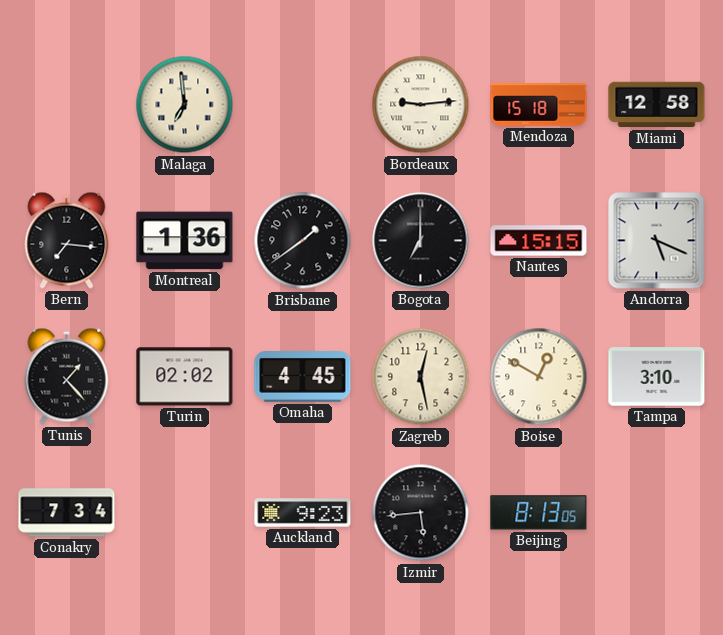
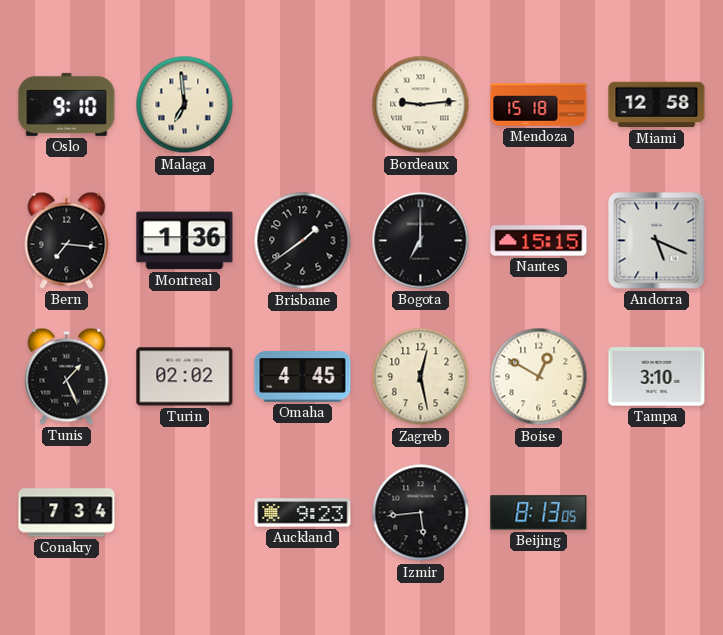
Oslo: none -> 9:10
Tunis: 1:23 -> 1:26
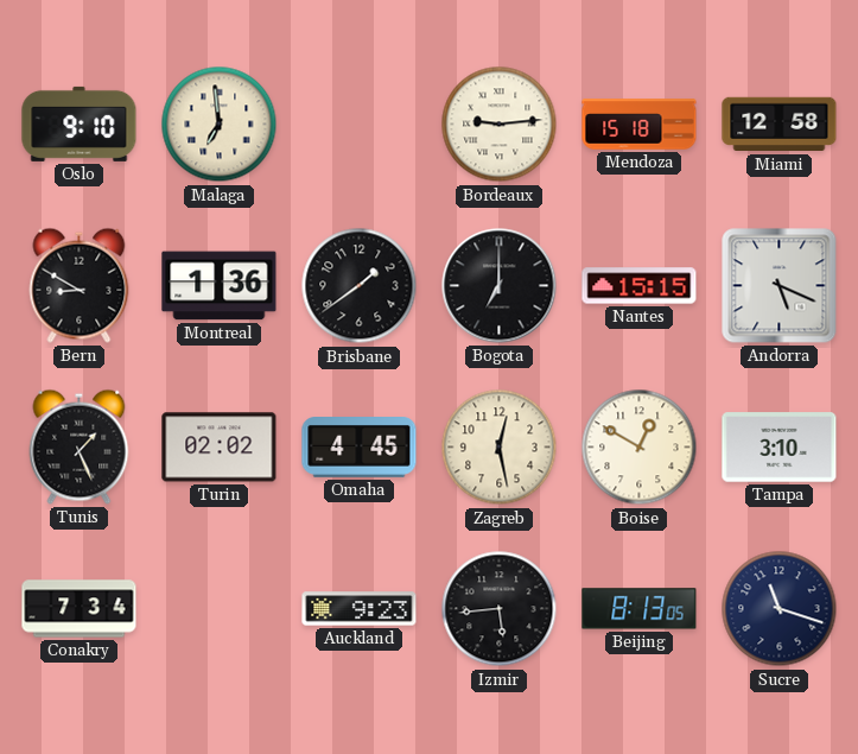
Bern: 7:16 -> 8:50
Sucre: none -> 11:18
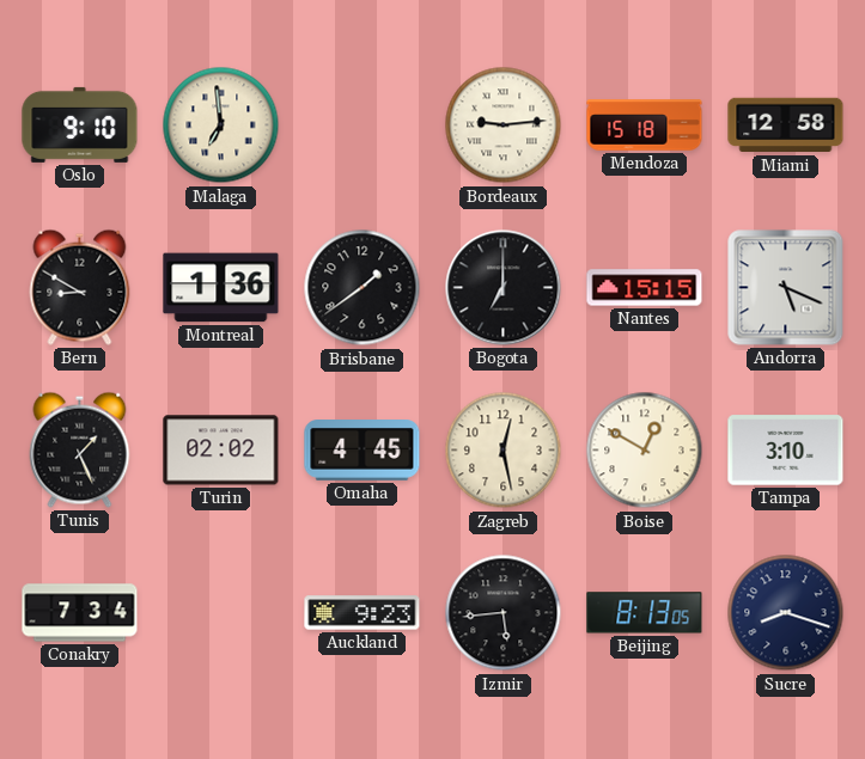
Sucre: 11:18 -> 8:18
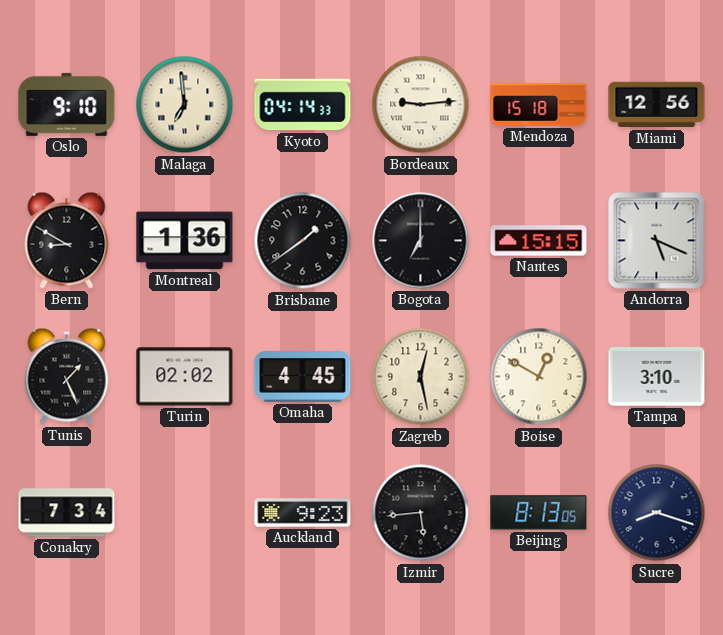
Kyoto: none -> 04:14
Miami: 12:58 -> 12:56
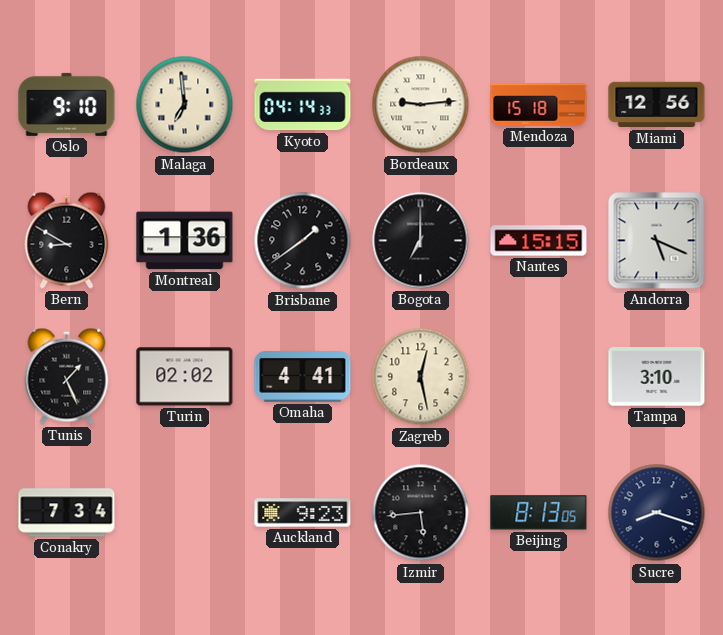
Omaha: 4:45 -> 4:41
Boise: 12:50 -> none
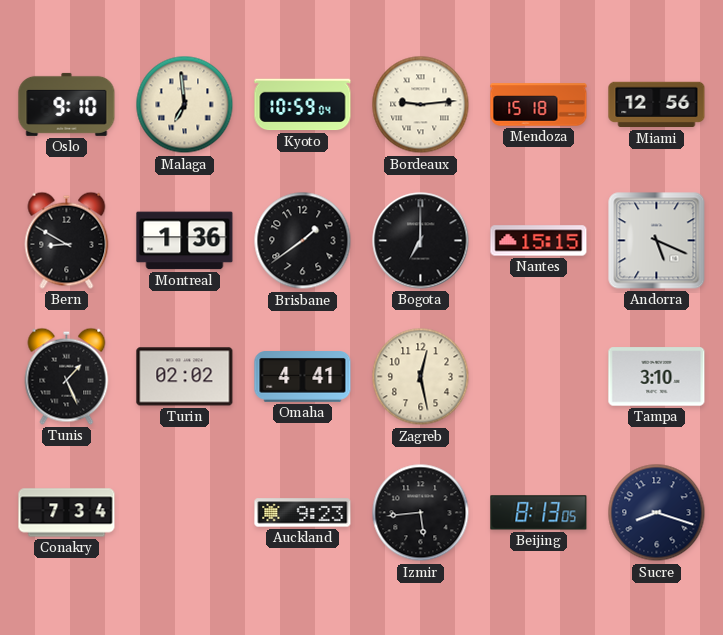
Kyoto: 04:14 -> 10:59
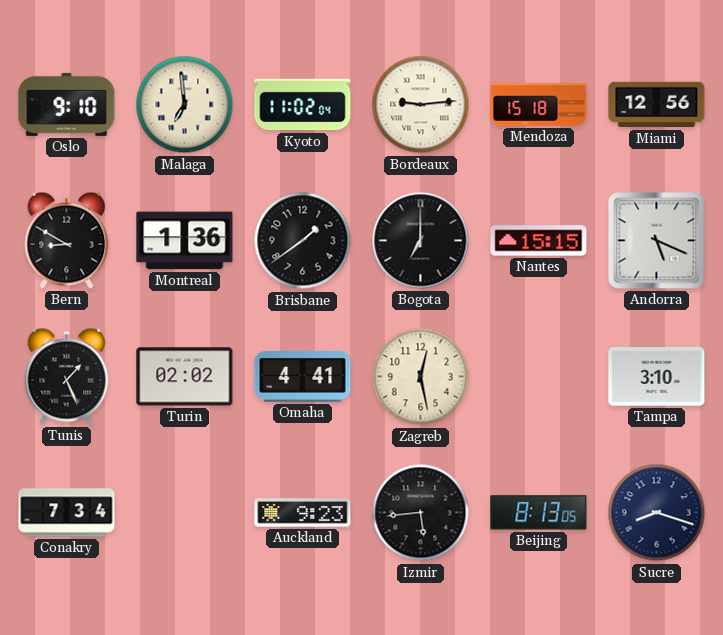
Kyoto: 10:59 -> 11:02
